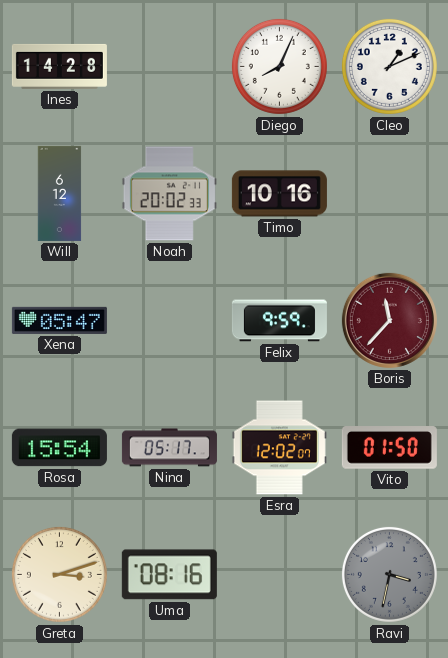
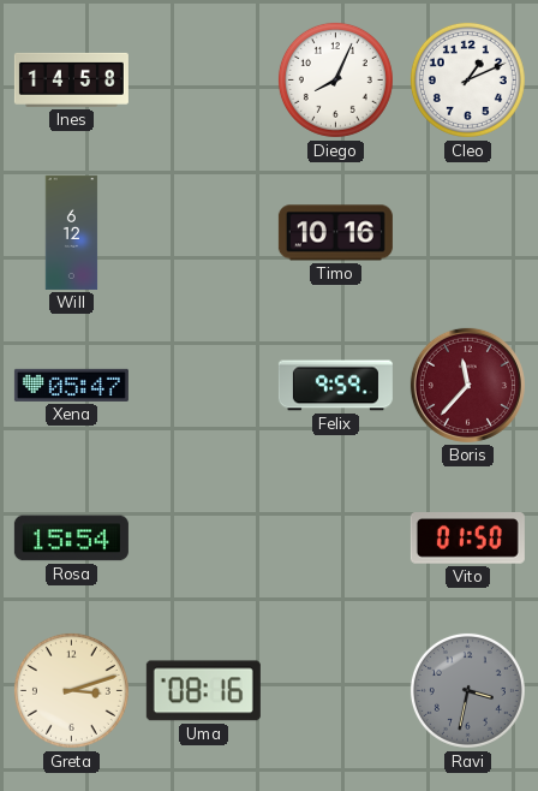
Ines: 14:28 -> 14:58
Noah: 20:02 -> none
Nina: 05:17 -> none
Esra: 12:02 -> none
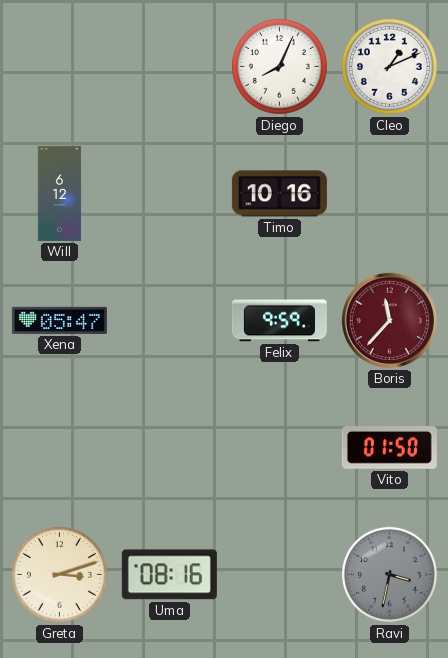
Ines: 14:58 -> none
Rosa: 15:54 -> none
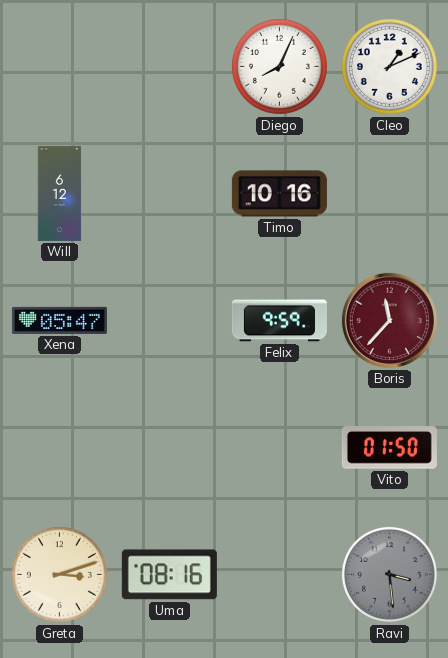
Ravi: 3:32 -> 3:29
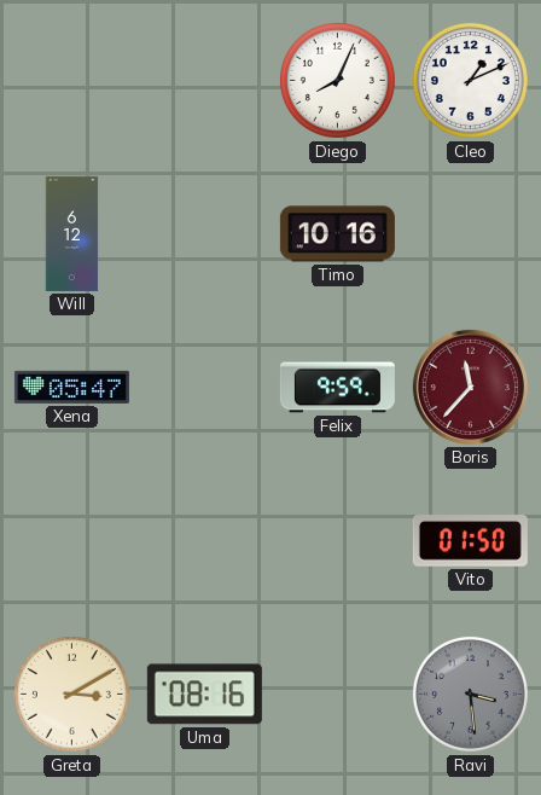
Greta: 3:12 -> 3:10
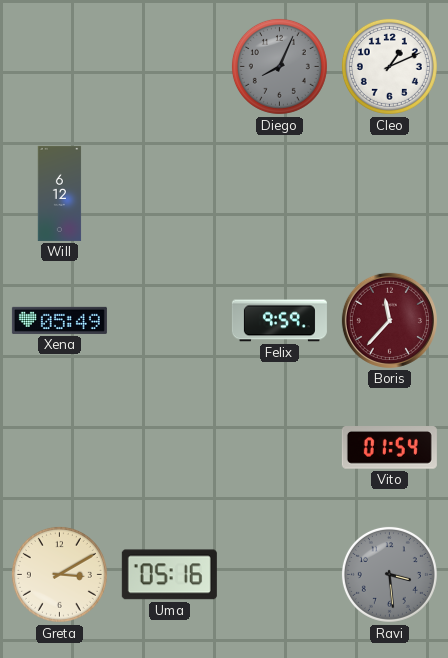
Diego dial: white -> grey
Timo: 10:16 -> none
Xena: 05:47 -> 05:49
Vito: 01:50 -> 01:54
Uma: 08:16 -> 05:16
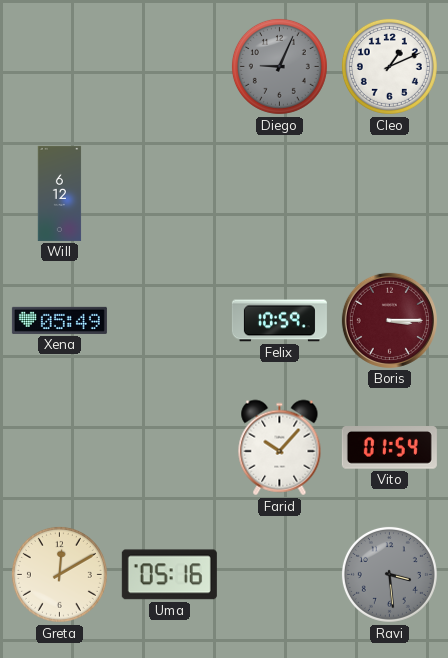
Diego: 8:04 -> 9:04
Felix: 9:59 -> 10:59
Boris: 11:37 -> 3:15
Farid: none -> 10:07
Greta: 3:10 -> 12:10
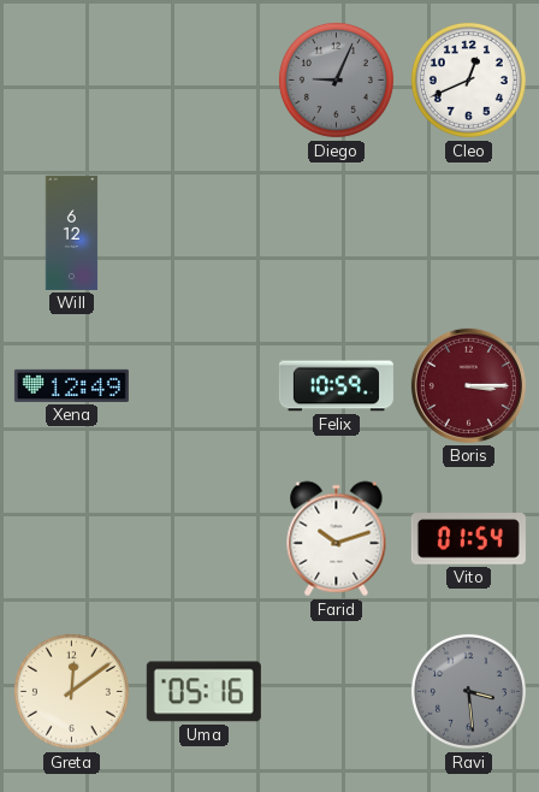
Cleo: 1:11 -> 12:41
Xena: 05:49 -> 12:49
Farid: 10:07 -> 10:12
Greta: 12:10 -> 12:09
